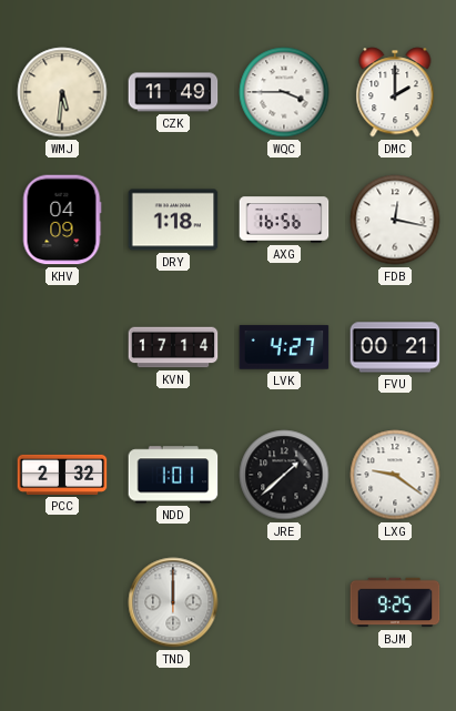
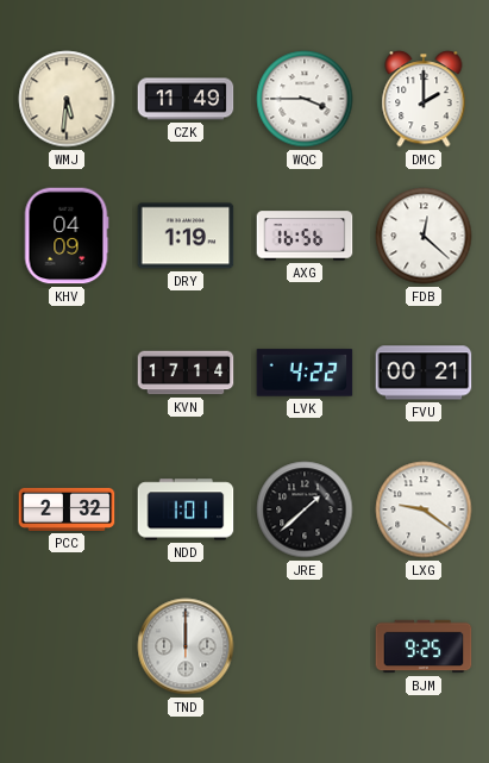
DRY: 1:18 -> 1:19
FDB: 12:17 -> 12:22
LVK: 4:27 -> 4:22
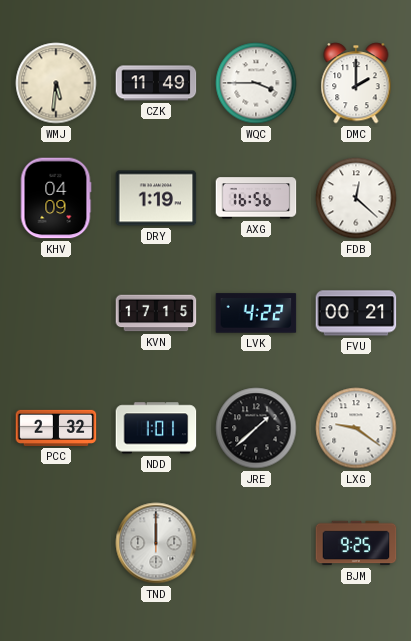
KVN: 17:14 -> 17:15
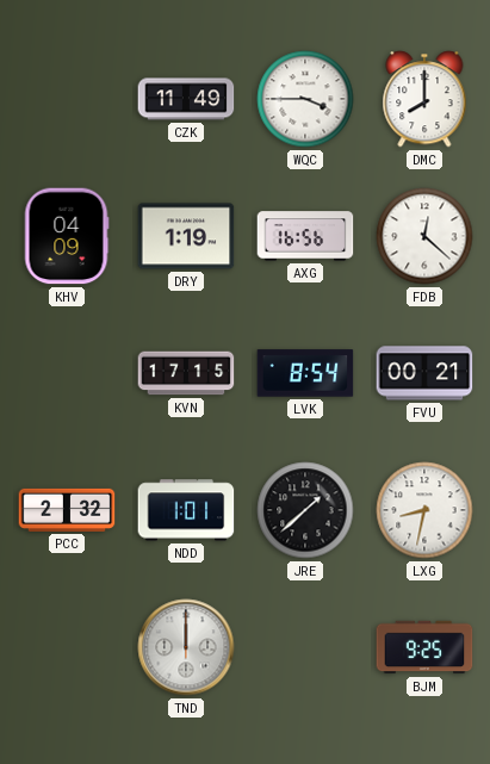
WMJ: 5:31 -> none
DMC: 2:00 -> 8:00
LVK: 4:22 -> 8:54
LXG: 9:21 -> 8:32
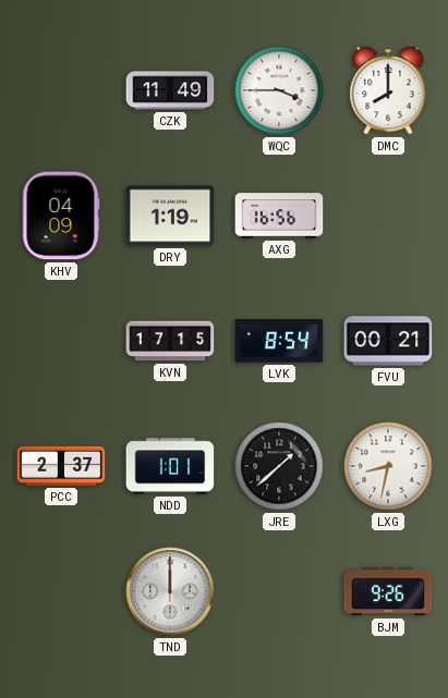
FDB: 12:22 -> none
PCC: 2:32 -> 2:37
BJM: 9:25 -> 9:26
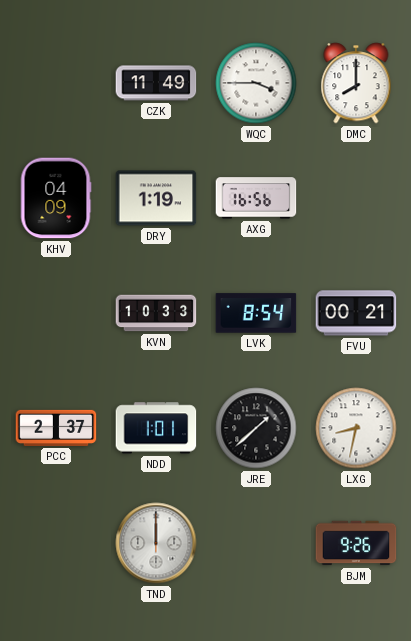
KVN: 17:15 -> 10:33
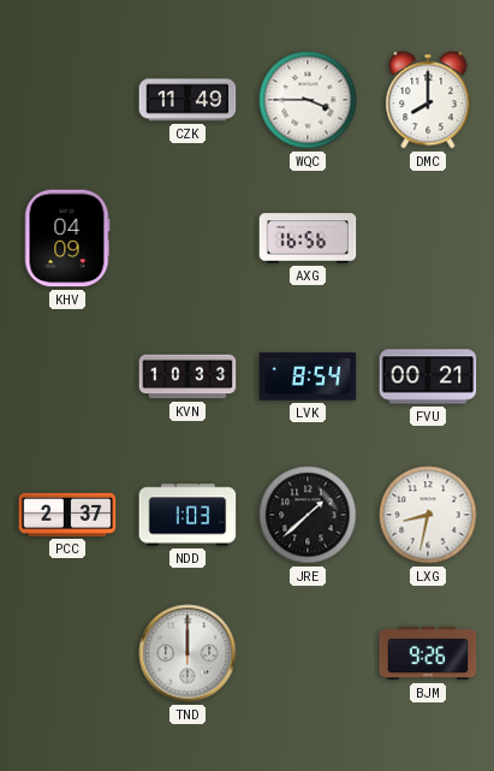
DRY: 1:19 -> none
NDD: 1:01 -> 1:03
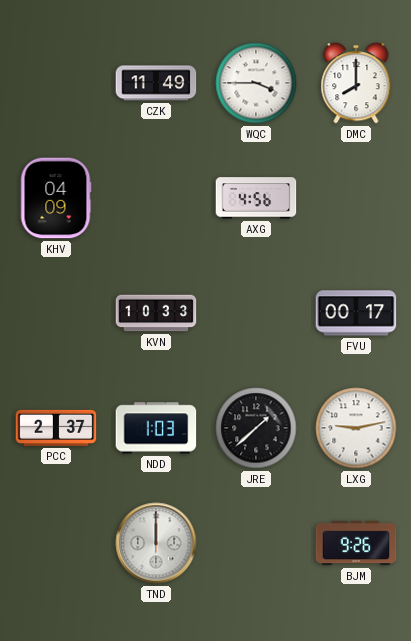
AXG: 16:56 -> 4:56
LVK: 8:54 -> none
FVU: 00:21 -> 00:17
LXG: 8:32 -> 9:13
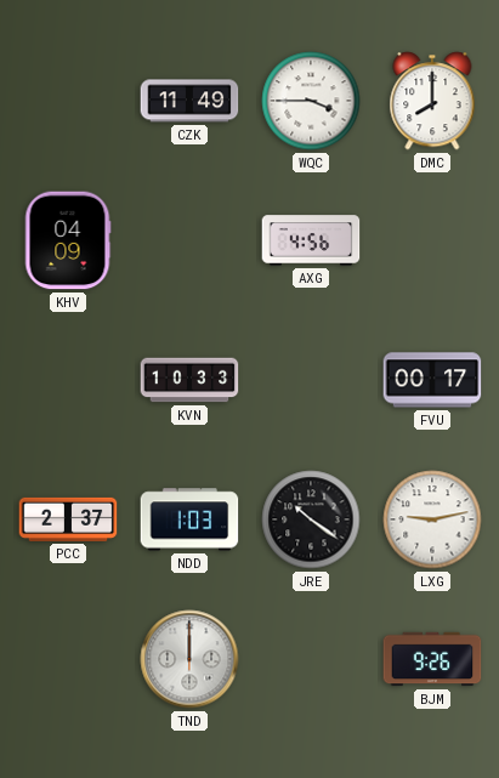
JRE: 1:38 -> 10:21
